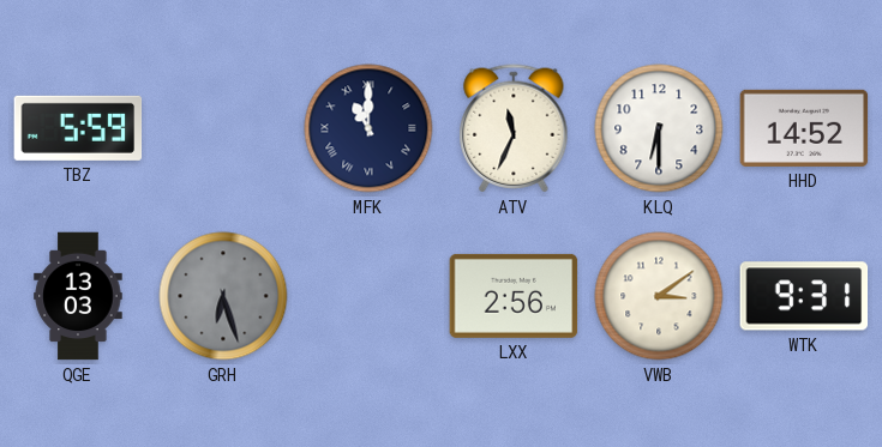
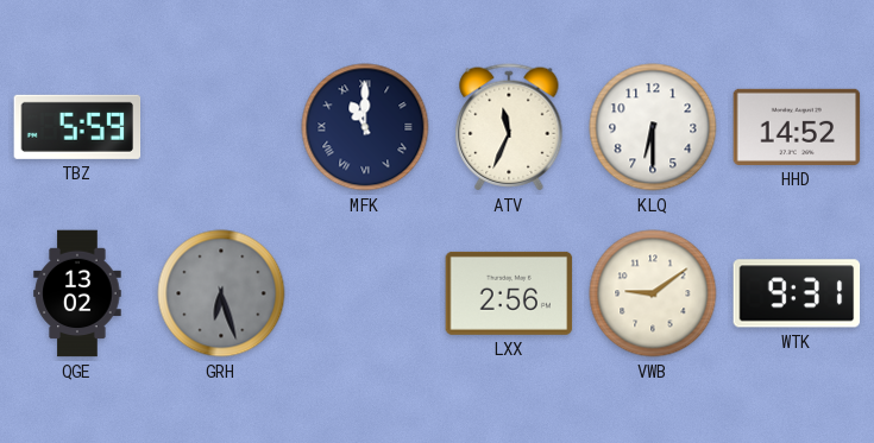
QGE: 13:03 -> 13:02
VWB: 3:09 -> 9:09
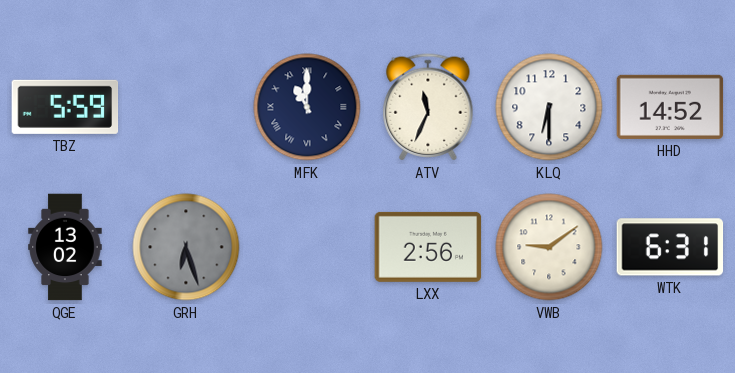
WTK: 9:31 -> 6:31
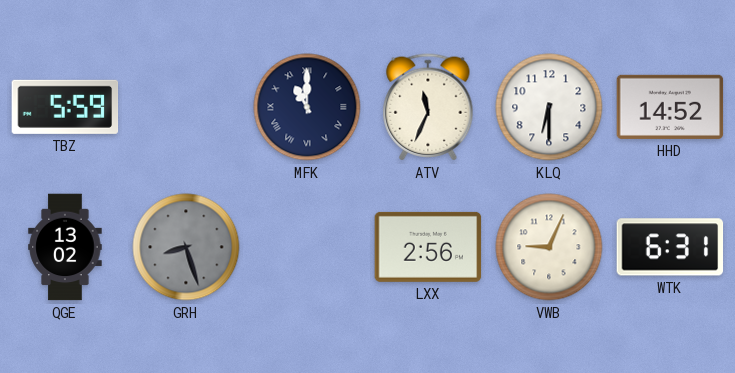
GRH: 6:27 -> 8:27
VWB: 9:09 -> 9:04
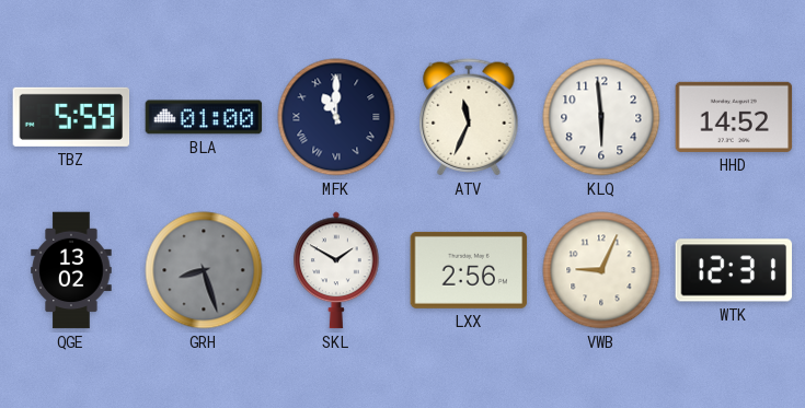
BLA: none -> 01:00
KLQ: 6:30 -> 5:59
SKL: none -> 1:50
WTK: 6:31 -> 12:31
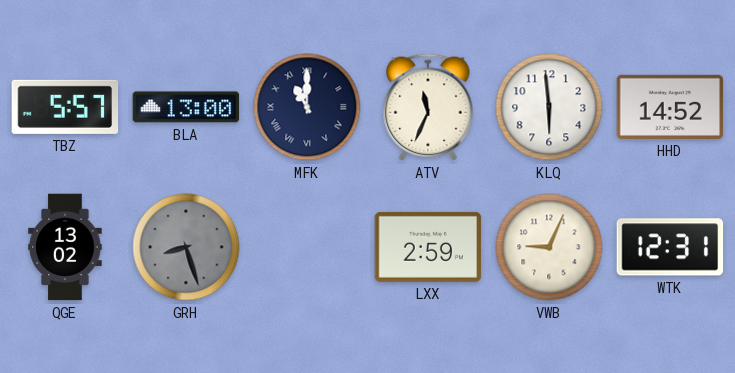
TBZ: 5:59 -> 5:57
BLA: 01:00 -> 13:00
SKL: 1:50 -> none
LXX: 2:56 -> 2:59
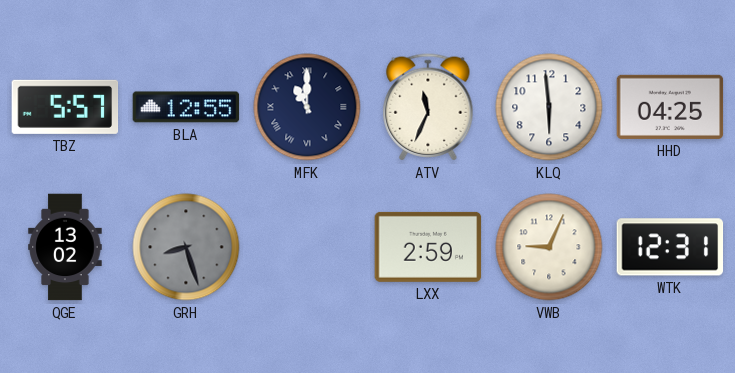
BLA: 13:00 -> 12:55
HHD: 14:52 -> 04:25
